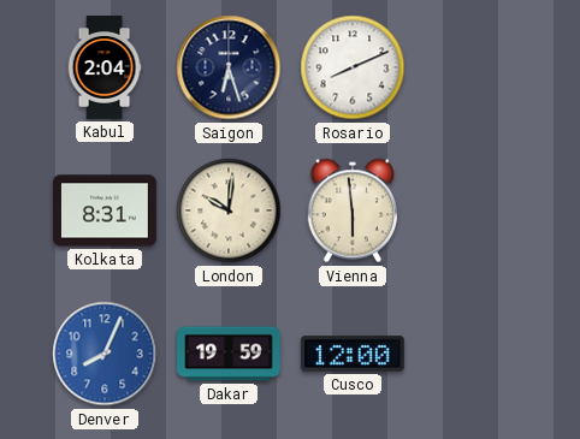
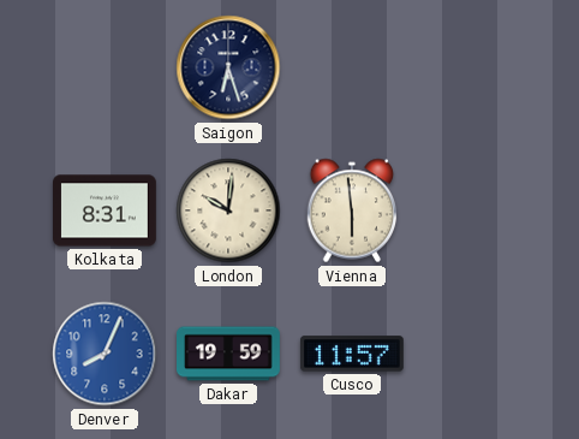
Kabul: 2:04 -> none
Rosario: 8:11 -> none
Cusco: 12:00 -> 11:57
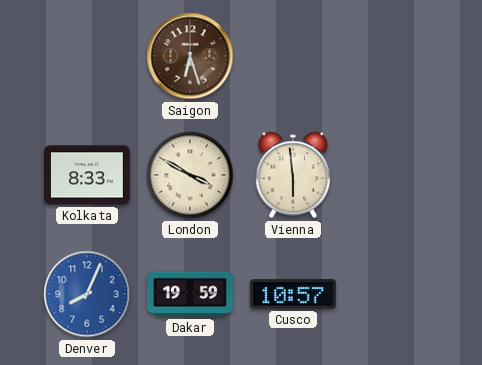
Saigon dial: navy -> brown
Kolkata: 8:31 -> 8:33
London: 10:01 -> 3:50
Cusco: 11:57 -> 10:57
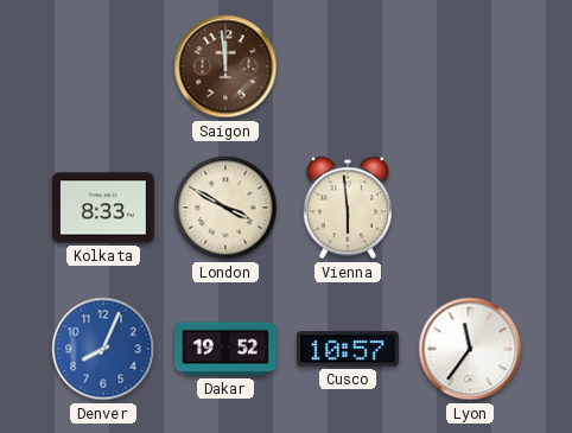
Saigon: 6:27 -> 11:59
Dakar: 19:59 -> 19:52
Lyon: none -> 11:36
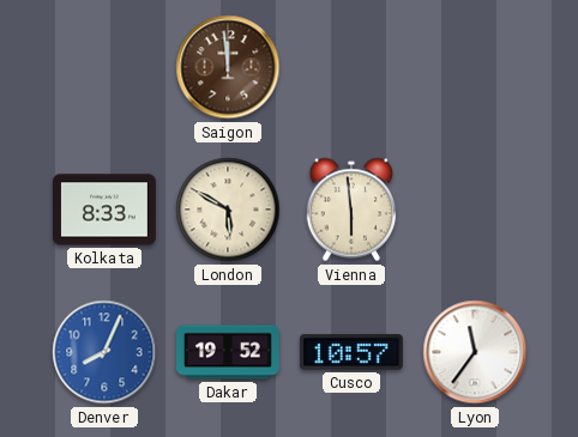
London: 3:50 -> 5:50
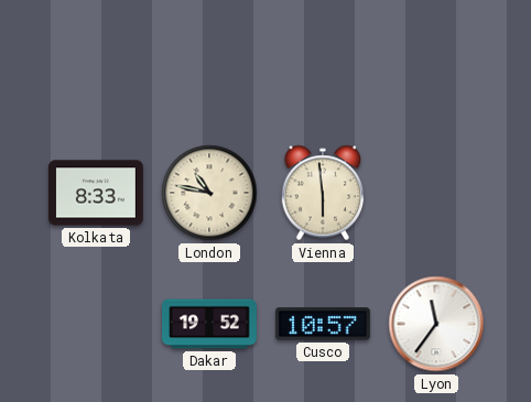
Saigon: 11:59 -> none
London: 5:50 -> 10:47
Denver: 8:04 -> none
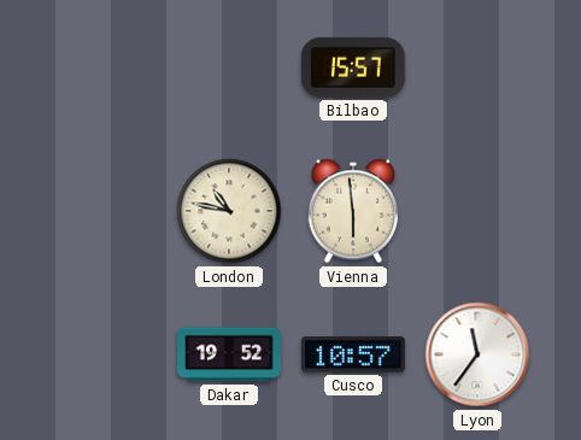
Bilbao: none -> 15:57
Kolkata: 8:33 -> none
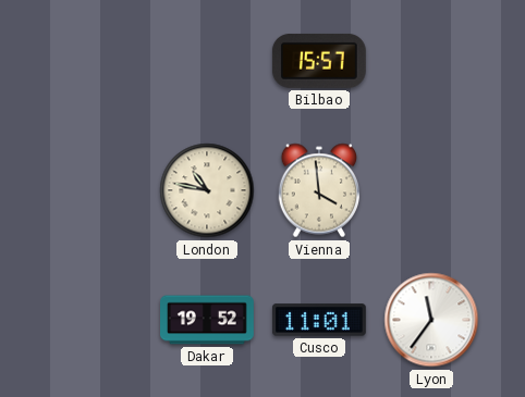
Vienna: 5:59 -> 3:59
Cusco: 10:57 -> 11:01
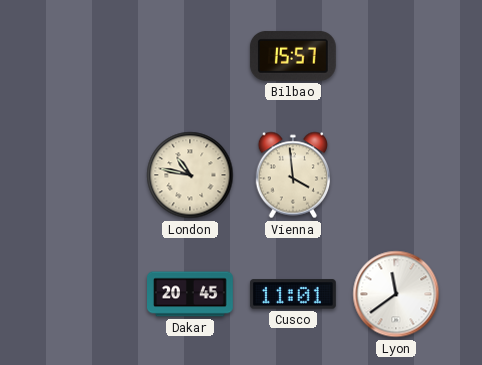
Dakar: 19:52 -> 20:45
Lyon: 11:36 -> 11:39
